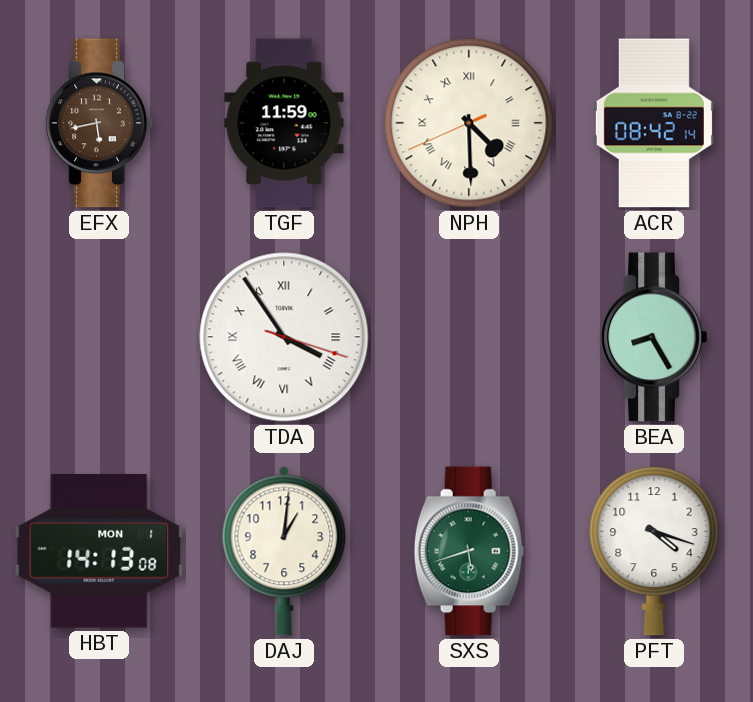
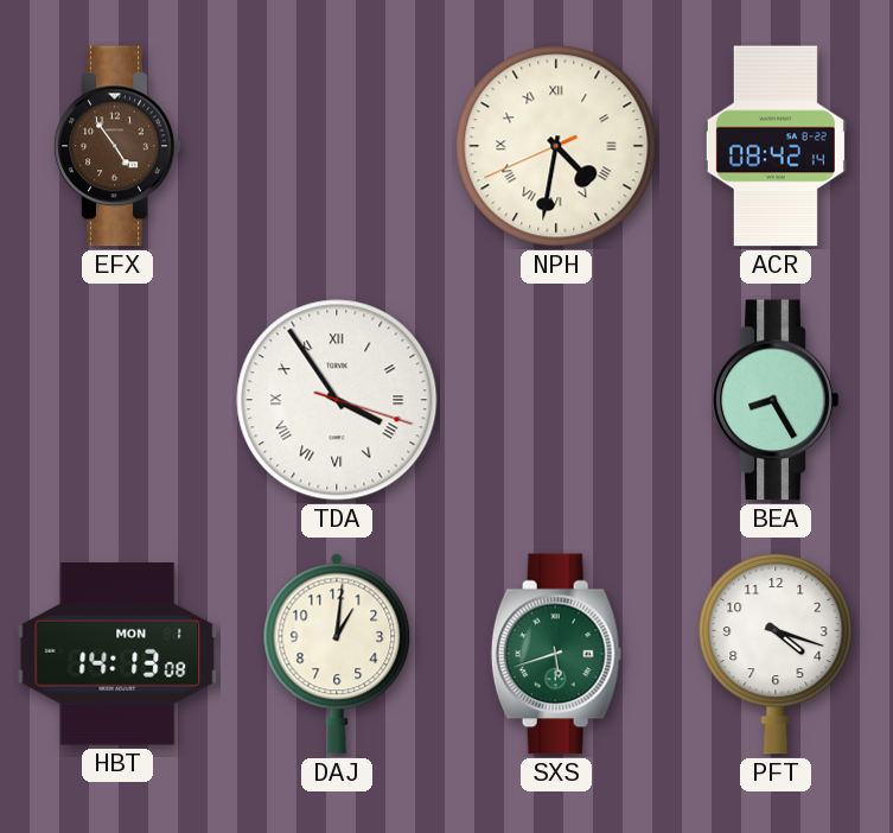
EFX: 5:43 -> 4:54
TGF: 11:59 -> none
NPH: 4:29 -> 4:31
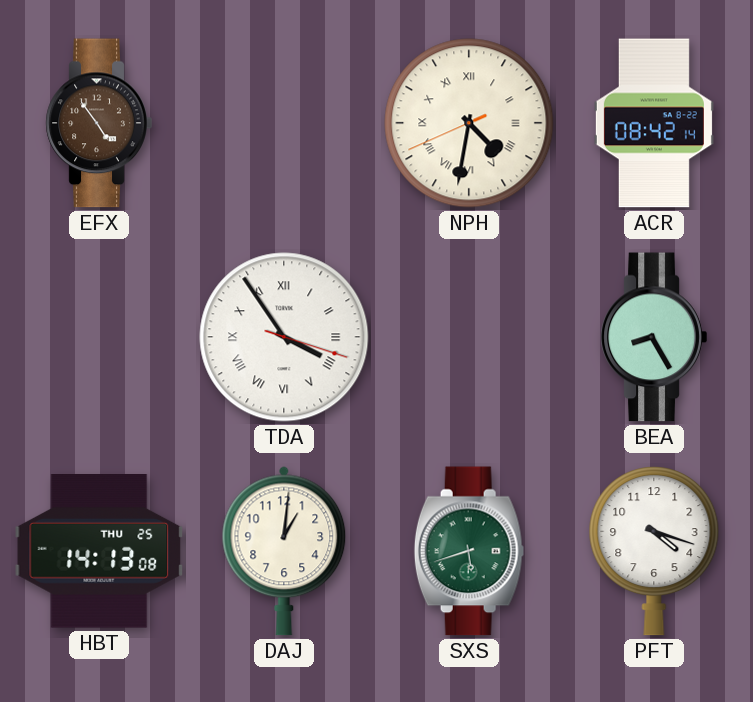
HBT date: MON 1 -> THU 25
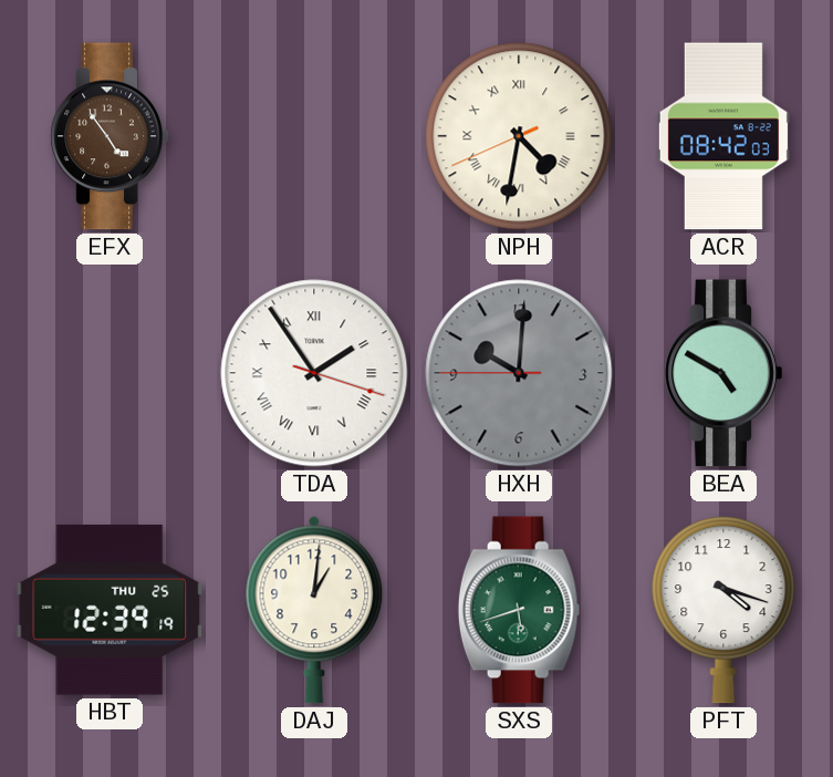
ACR: 08:42:14 -> 08:42:03
TDA: 3:54 -> 1:54
HXH: none -> 10:00
BEA: 8:25 -> 4:50
HBT: 14:13 -> 12:39
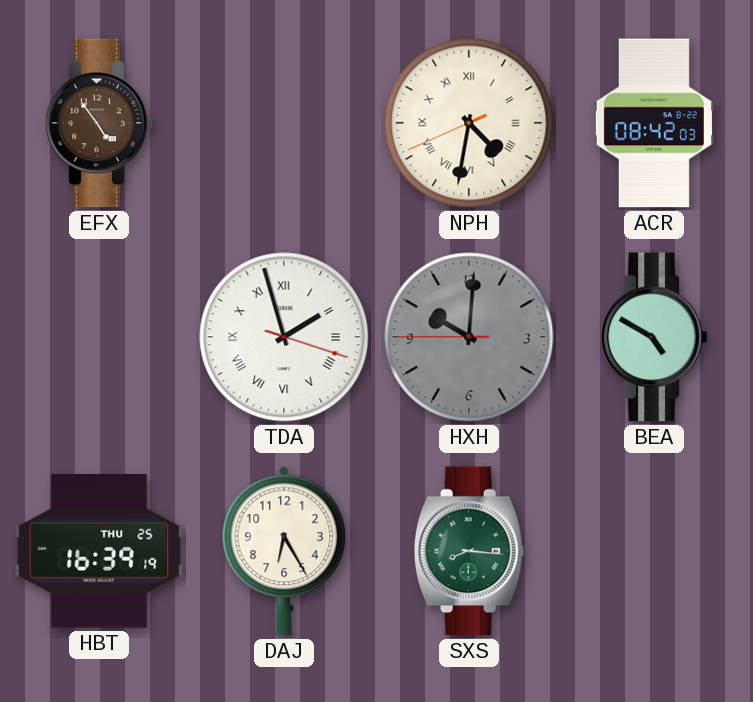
TDA: 1:54 -> 1:57
HBT: 12:39 -> 16:39
DAJ: 1:01 -> 6:25
SXS: 5:42 -> 8:16
PFT: 4:18 -> none
